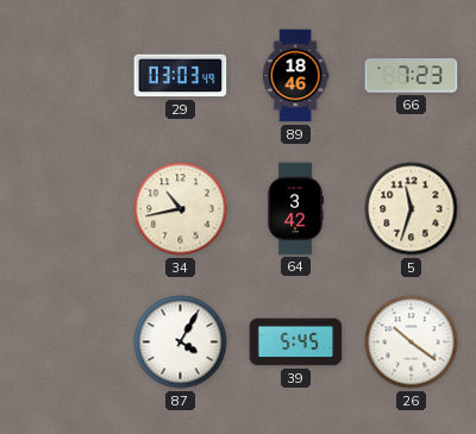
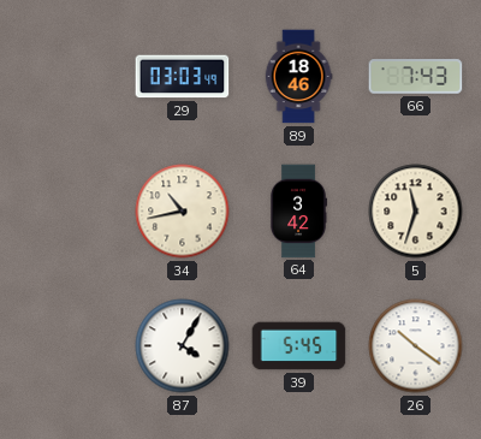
66: 7:23 -> 7:43
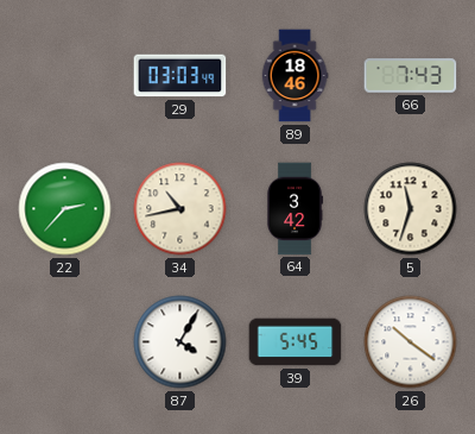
22: none -> 2:37
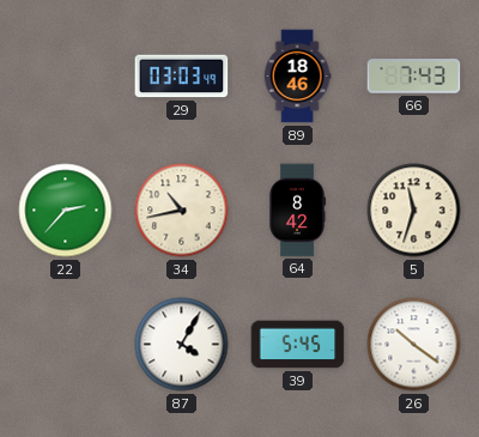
64: 3:42 -> 8:42
